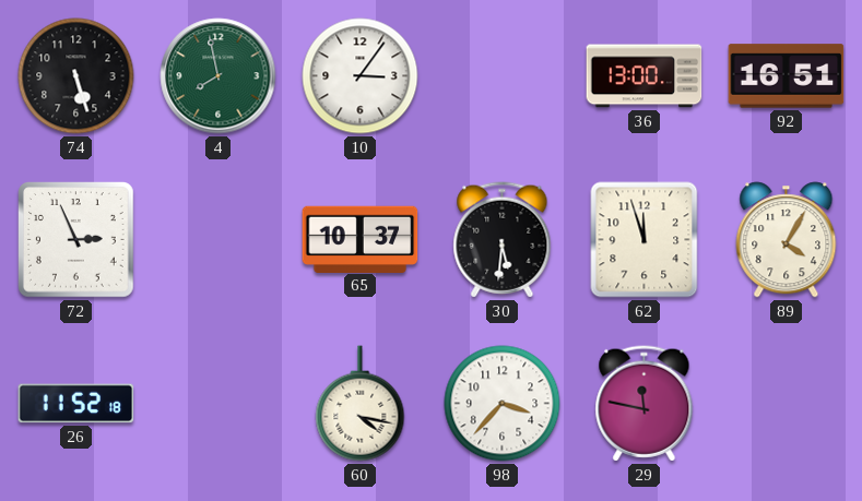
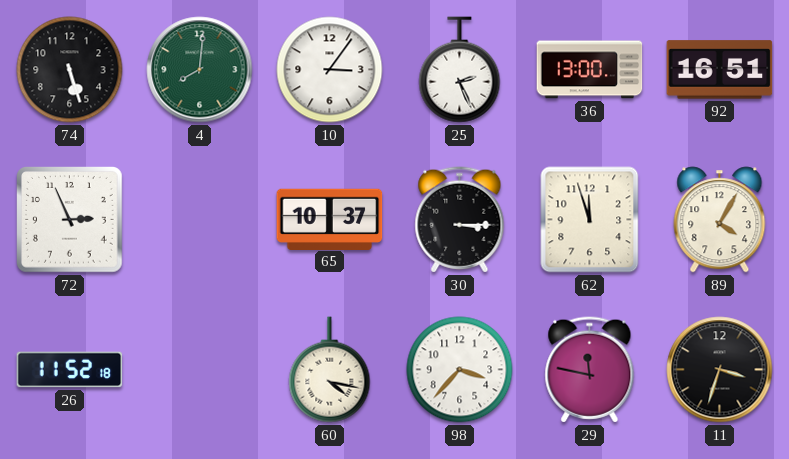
4: 7:58 -> 8:01
25: none -> 2:26
30: 5:31 -> 3:15
11: none -> 3:33
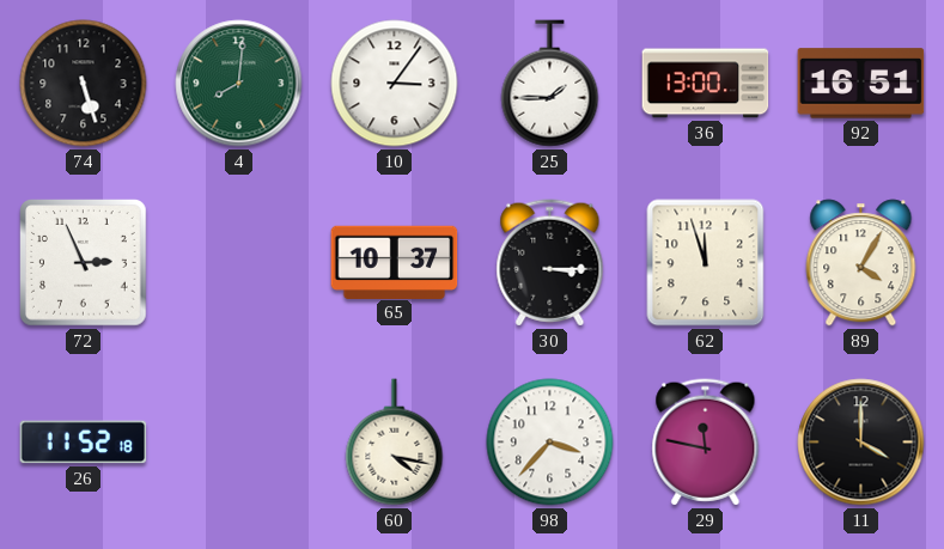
25: 2:26 -> 1:45
11: 3:33 -> 4:00
